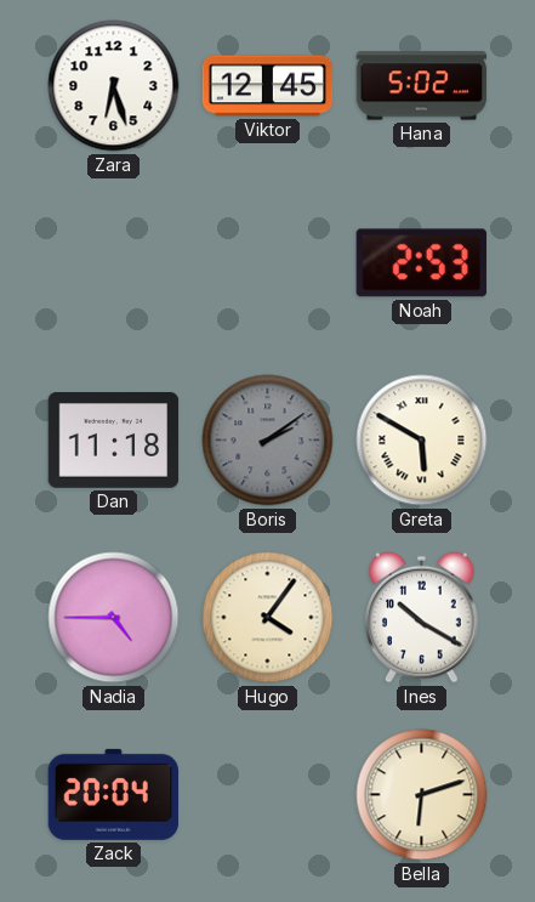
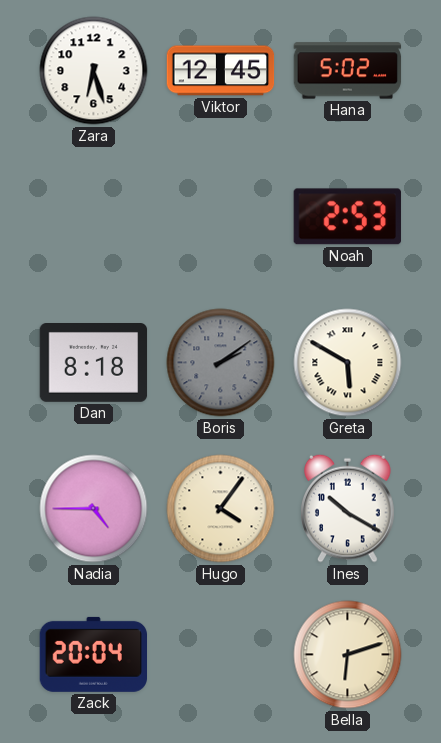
Dan: 11:18 -> 8:18
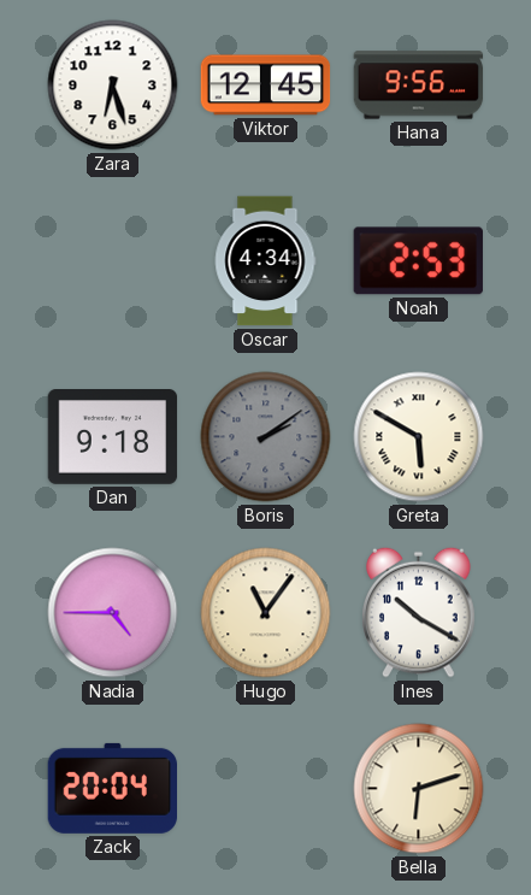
Hana: 5:02 -> 9:56
Oscar: none -> 4:34
Dan: 8:18 -> 9:18
Hugo: 4:06 -> 11:06
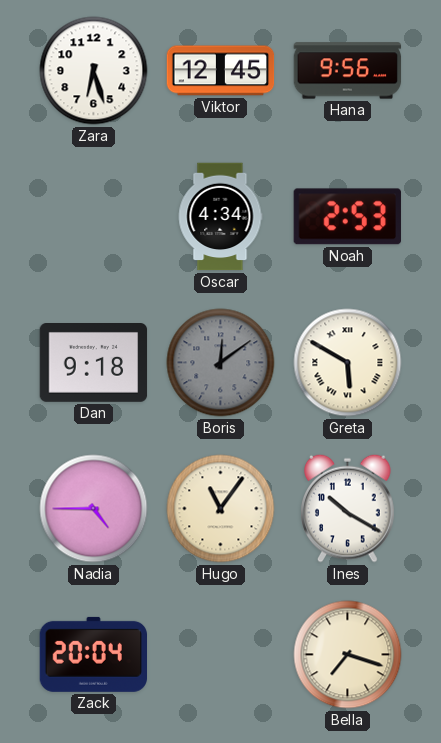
Boris: 2:09 -> 12:09
Bella: 6:12 -> 7:18
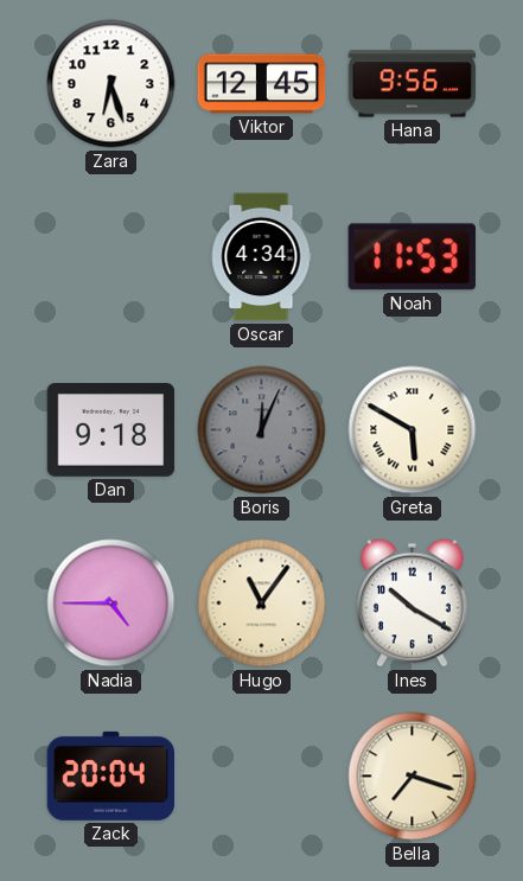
Noah: 2:53 -> 11:53
Boris: 12:09 -> 12:04
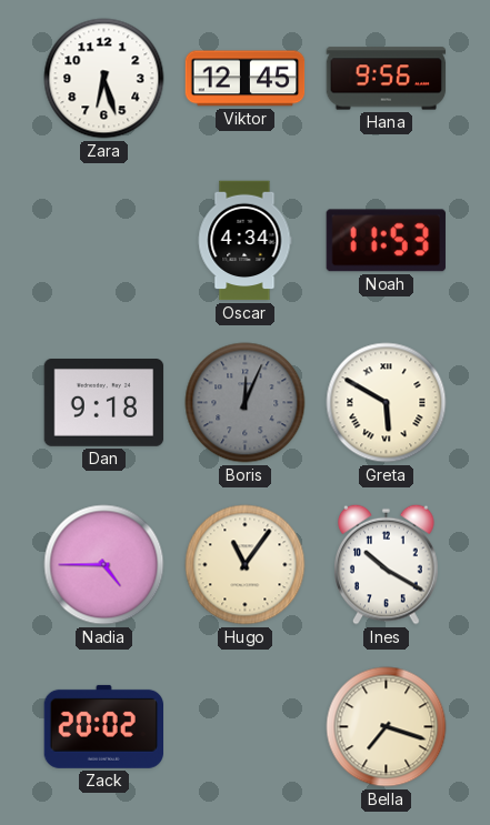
Zack: 20:04 -> 20:02
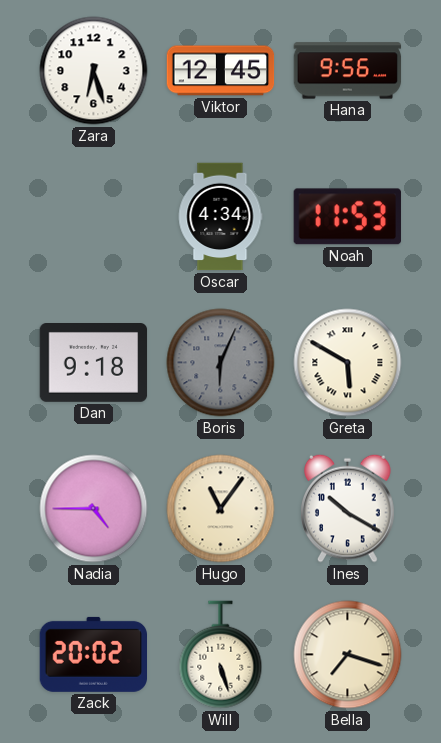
Boris: 12:04 -> 6:04
Will: none -> 5:27
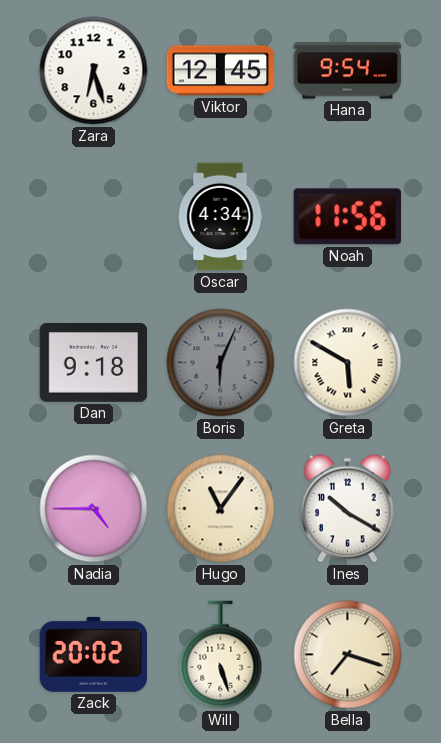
Hana: 9:56 -> 9:54
Noah: 11:53 -> 11:56
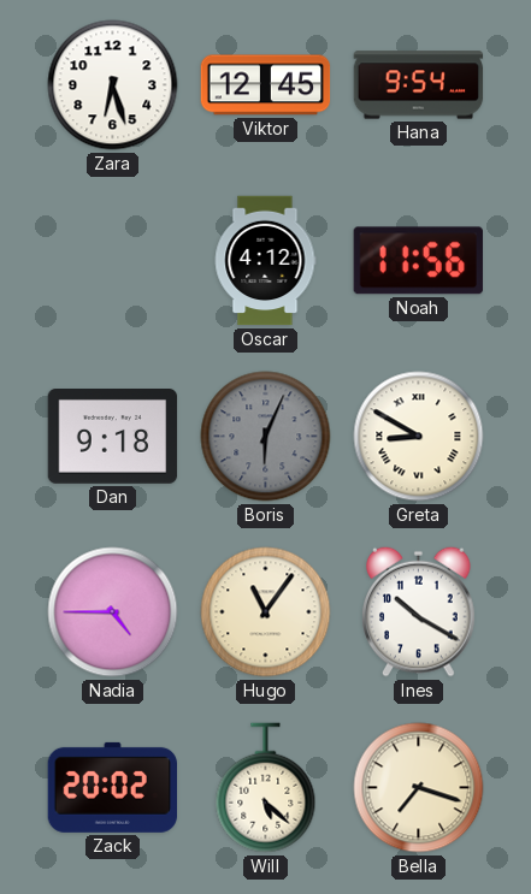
Oscar: 4:34 -> 4:12
Greta: 5:50 -> 8:50
Will: 5:27 -> 5:22
